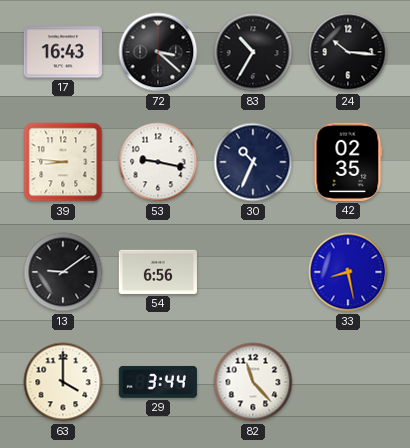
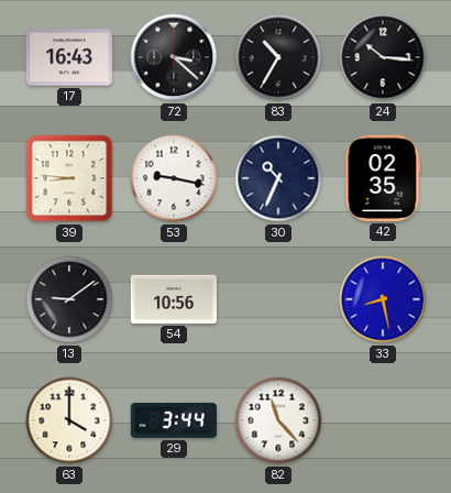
54: 6:56 -> 10:56
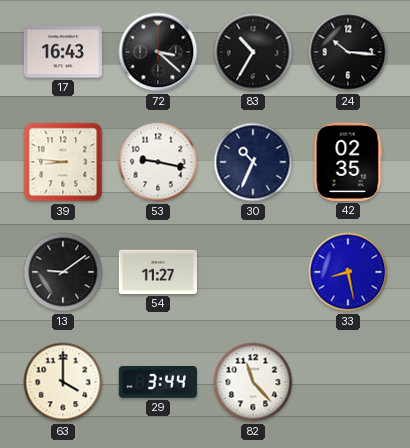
54: 10:56 -> 11:27
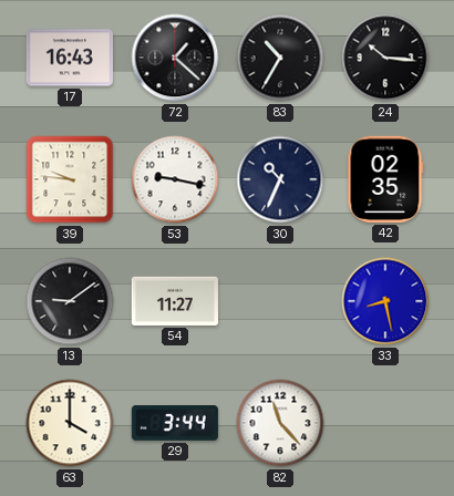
72: 3:22 -> 1:22
39: 8:46 -> 9:46
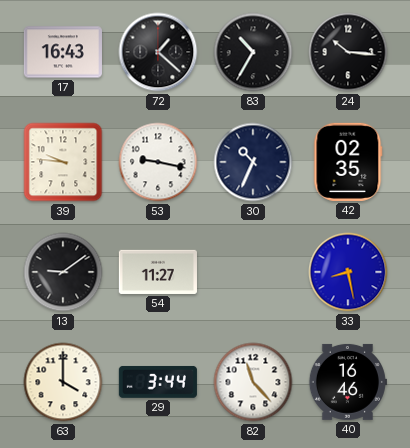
40: none -> 16:46
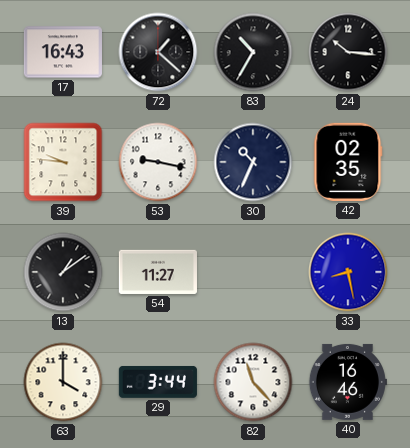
13: 9:09 -> 1:09
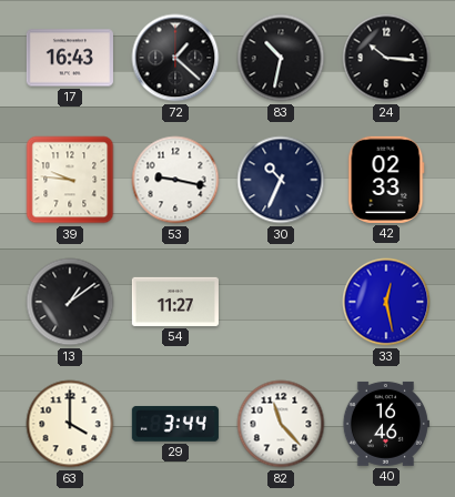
83: 10:35 -> 10:32
42: 02:35 -> 02:33
33: 8:28 -> 12:28
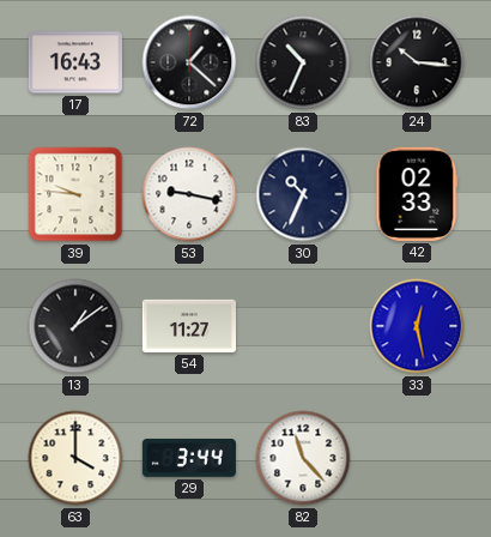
83: 10:32 -> 10:34
40: 16:46 -> none
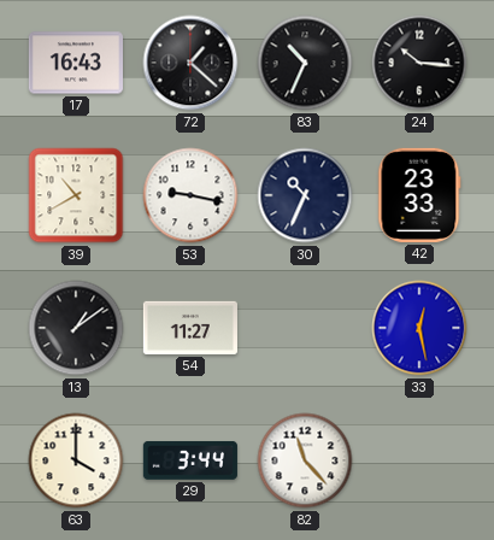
39: 9:46 -> 10:40
42: 02:33 -> 23:33
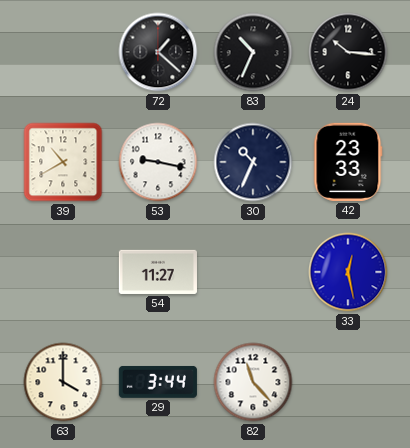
17: 16:43 -> none
13: 1:09 -> none
